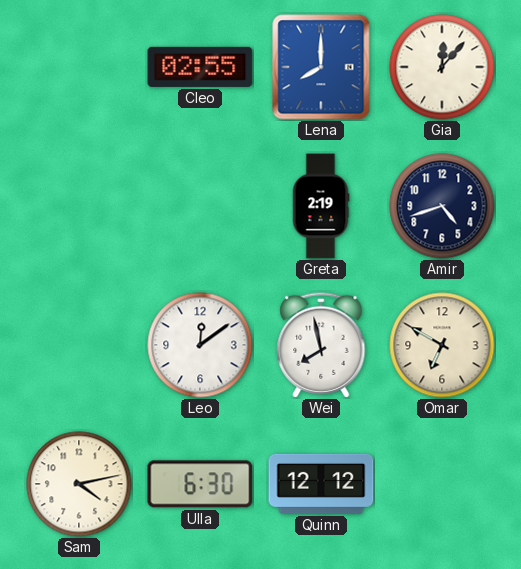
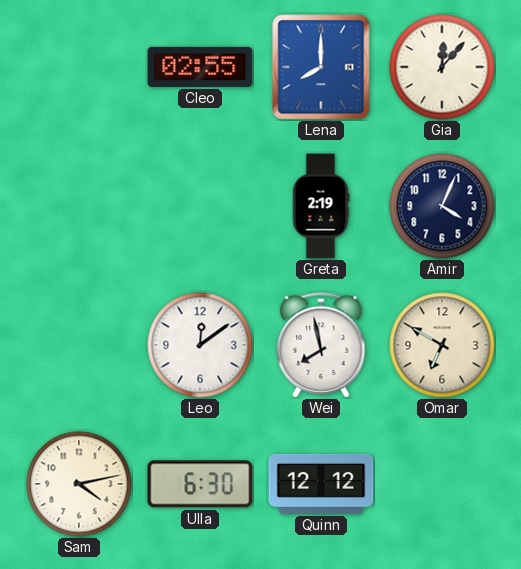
Amir: 4:42 -> 4:04
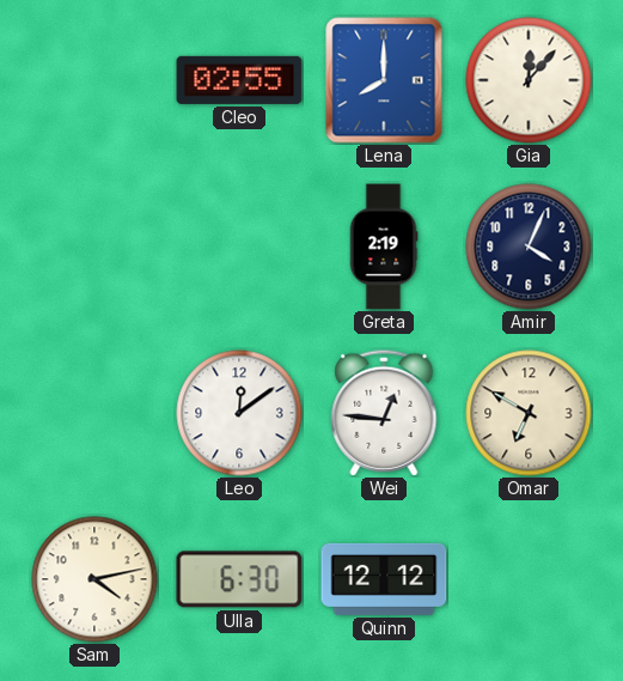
Wei: 7:58 -> 12:46
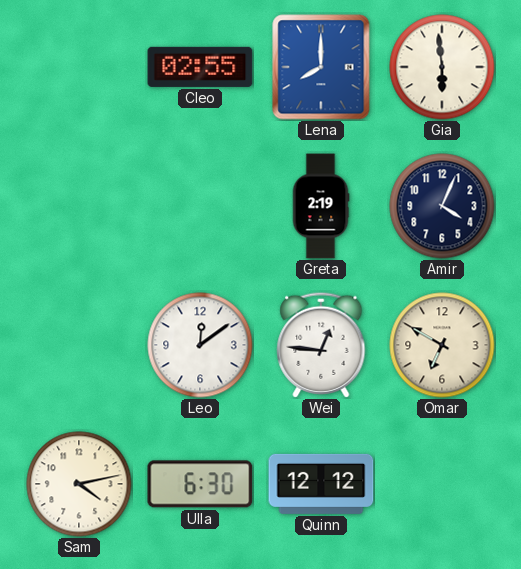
Gia: 12:07 -> 5:59
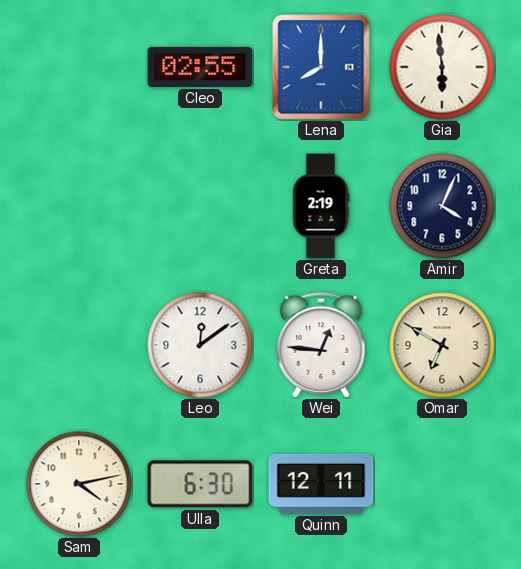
Quinn: 12:12 -> 12:11
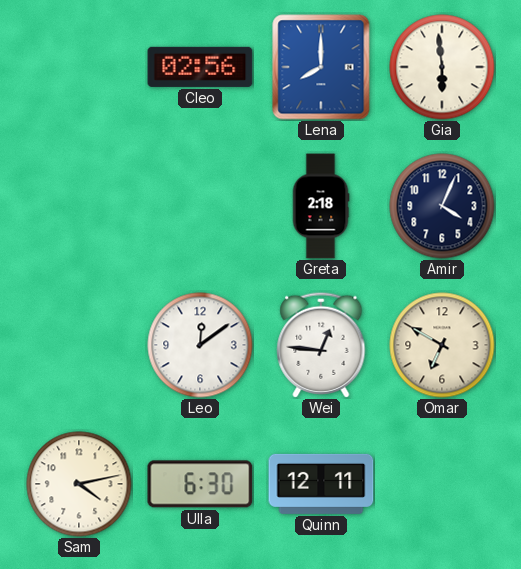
Cleo: 02:55 -> 02:56
Greta: 2:19 -> 2:18
